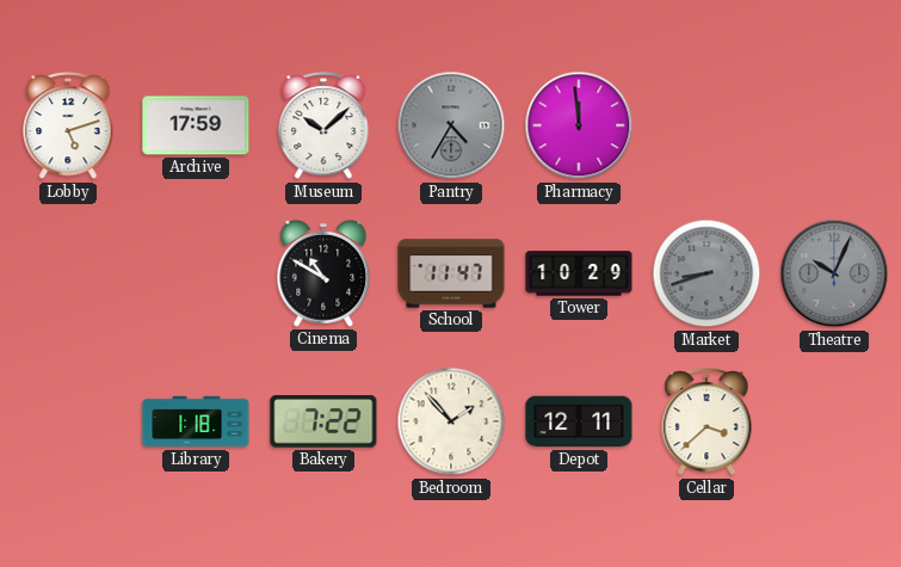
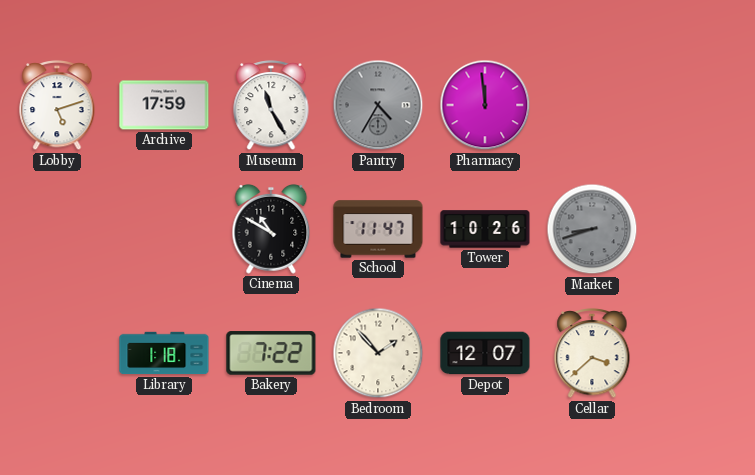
Museum: 10:08 -> 11:25
Tower: 10:29 -> 10:26
Theatre: 10:04 -> none
Depot: 12:11 -> 12:07
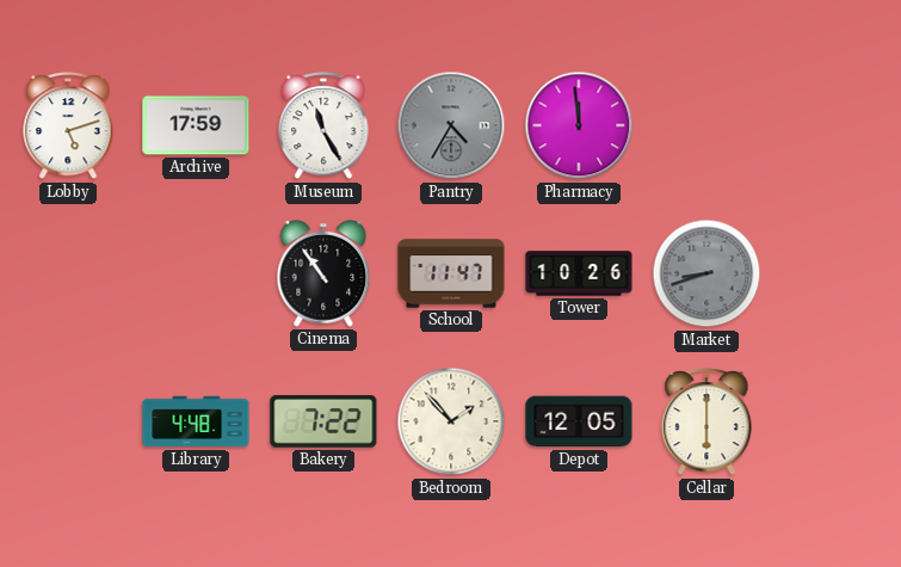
Cinema: 10:50 -> 10:54
Library: 1:18 -> 4:48
Depot: 12:07 -> 12:05
Cellar: 3:38 -> 6:00
